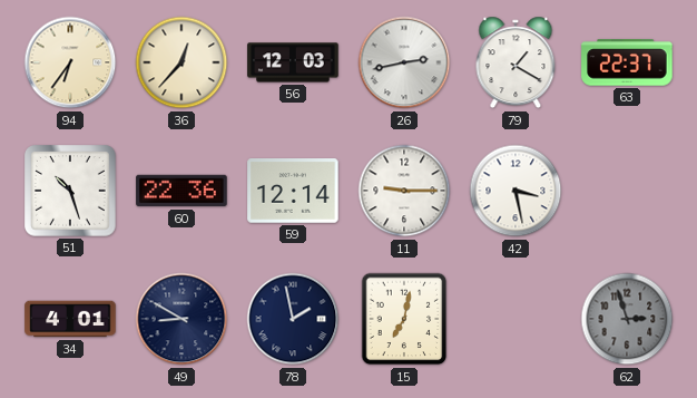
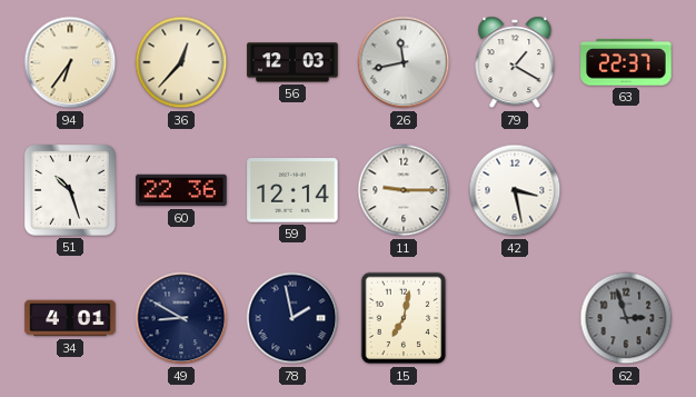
26: 2:43 -> 11:43
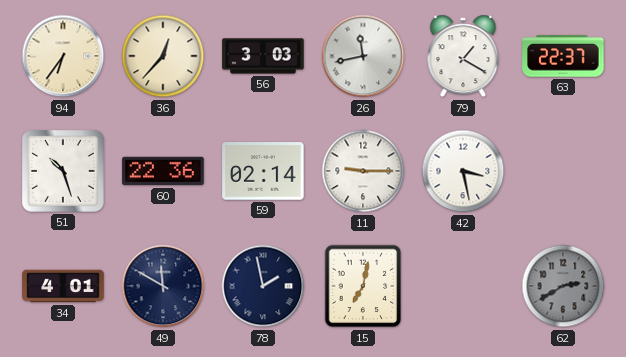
56: 12:03 -> 3:03
59: 12:14 -> 02:14
49: 8:50 -> 11:50
62: 2:57 -> 2:40
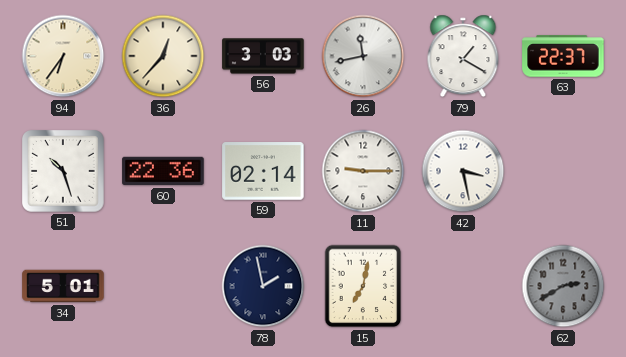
34: 4:01 -> 5:01
49: 11:50 -> none
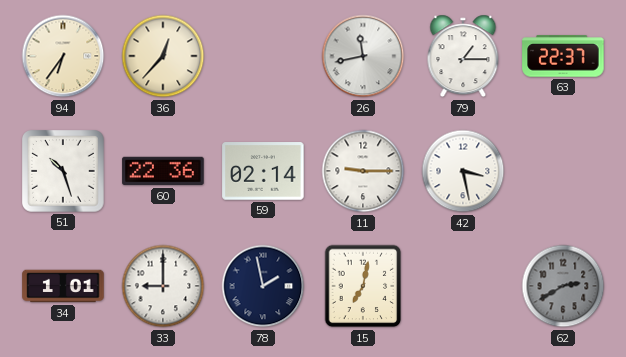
56: 3:03 -> none
79: 1:20 -> 1:15
34: 5:01 -> 1:01
33: none -> 9:00
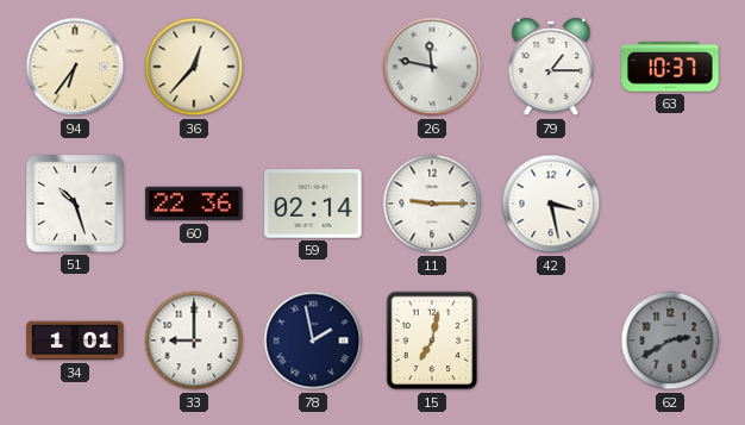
26: 11:43 -> 11:47
63: 22:37 -> 10:37
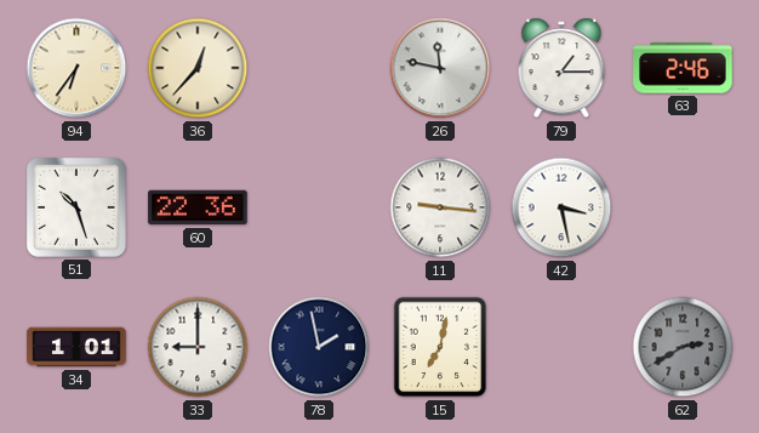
63: 10:37 -> 2:46
59: 02:14 -> none
11: 9:15 -> 9:16
